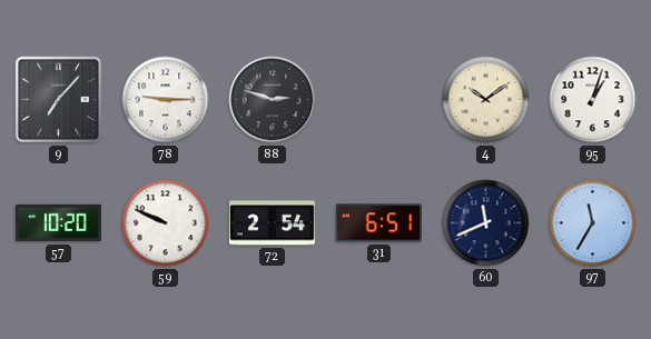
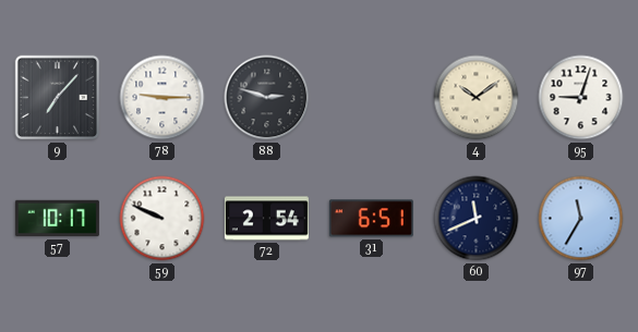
95: 1:03 -> 9:03
57: 10:20 -> 10:17
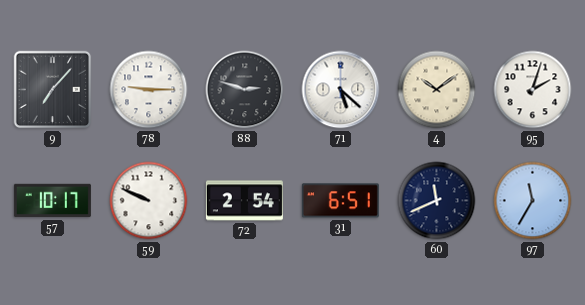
71: none -> 5:22
95: 9:03 -> 2:03
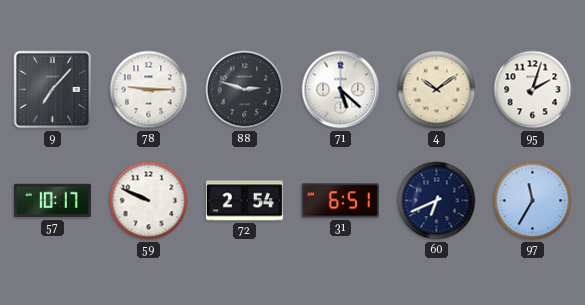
60: 11:41 -> 6:41
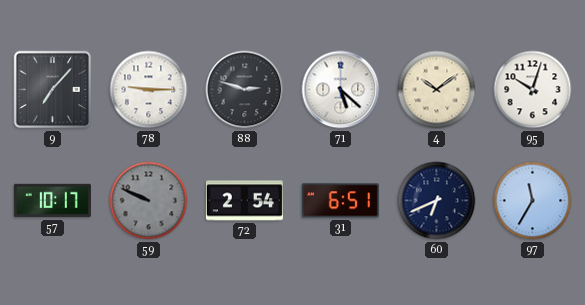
95: 2:03 -> 10:03
59 dial: white -> grey
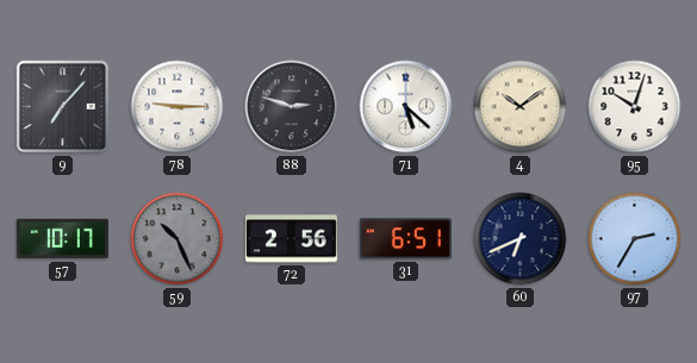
59: 9:49 -> 10:26
72: 2:54 -> 2:56
97: 11:35 -> 2:35
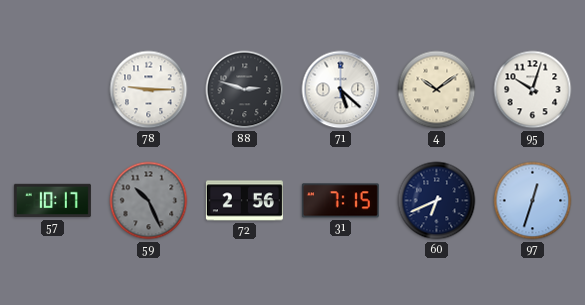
9: 7:07 -> none
31: 6:51 -> 7:15
97: 2:35 -> 12:33
